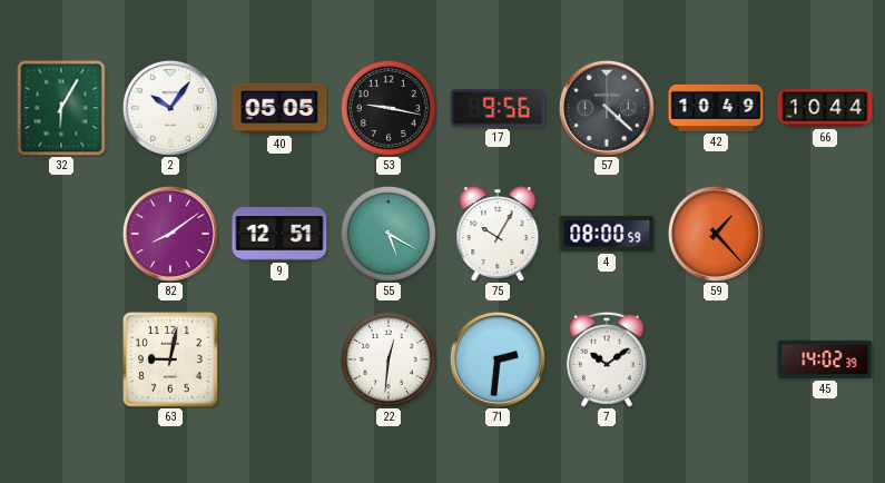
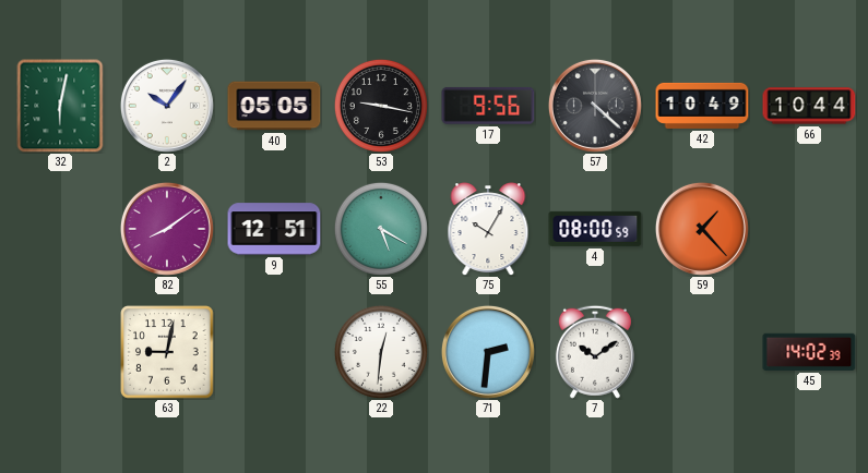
32: 6:05 -> 6:02
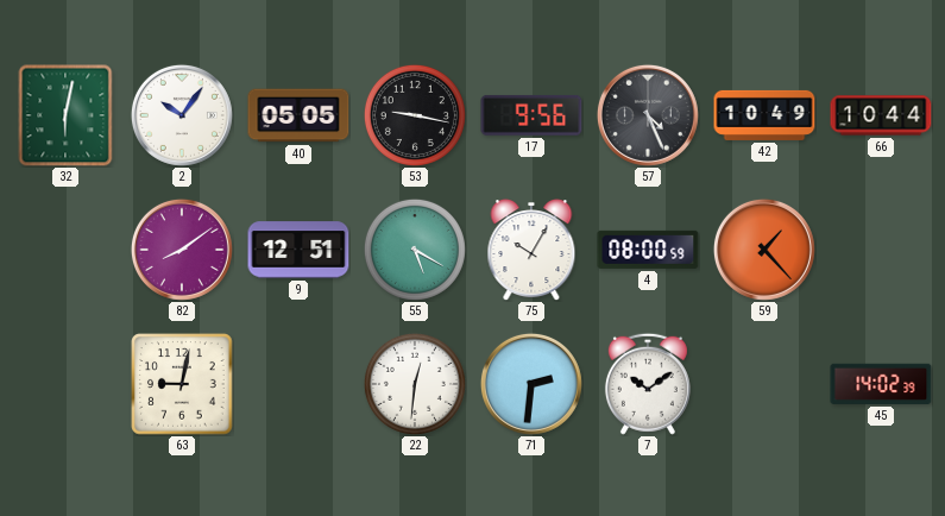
57: 4:22 -> 4:26
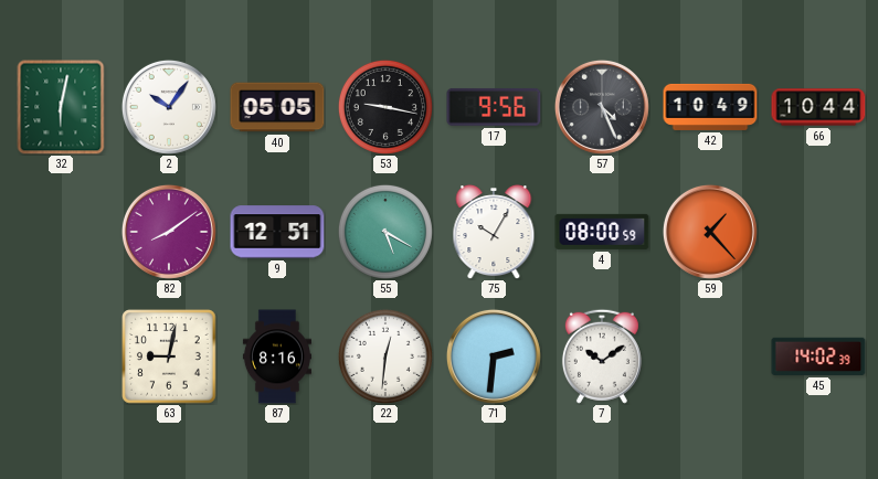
87: none -> 8:16
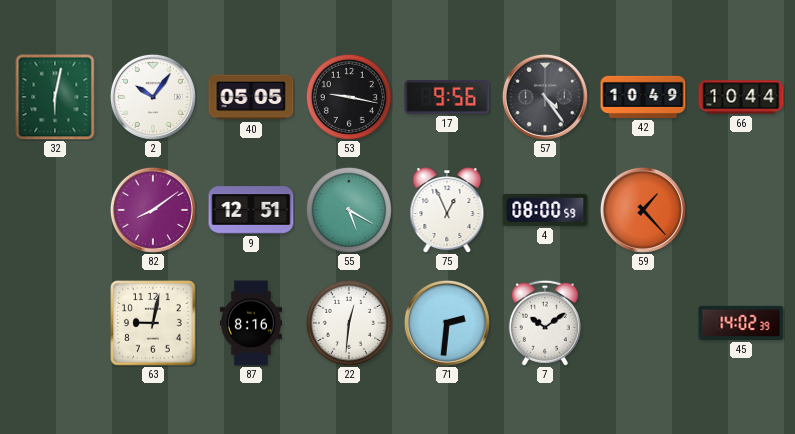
57: 4:26 -> 4:24
75: 10:05 -> 12:56
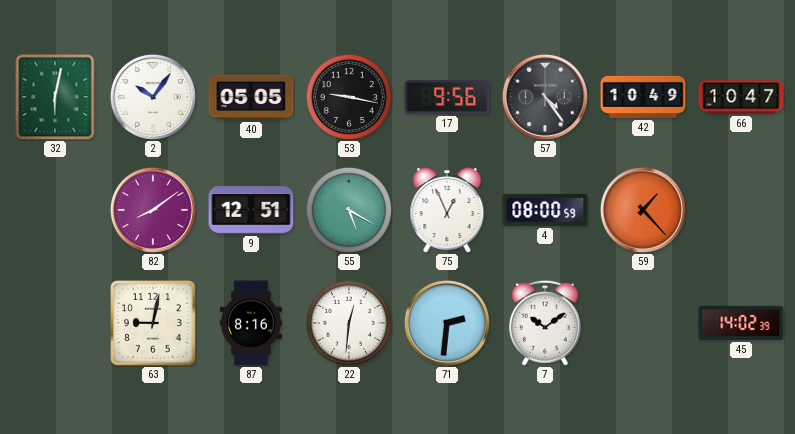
66: 10:44 -> 10:47
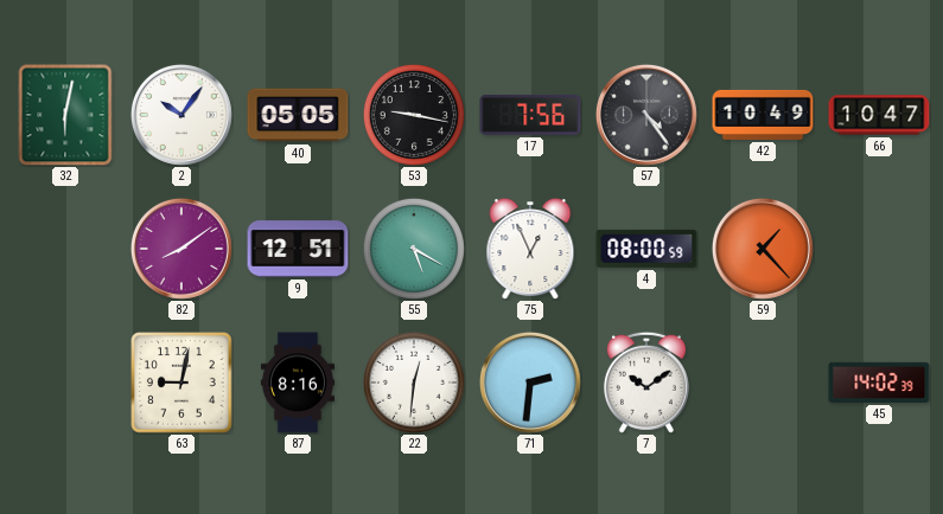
17: 9:56 -> 7:56
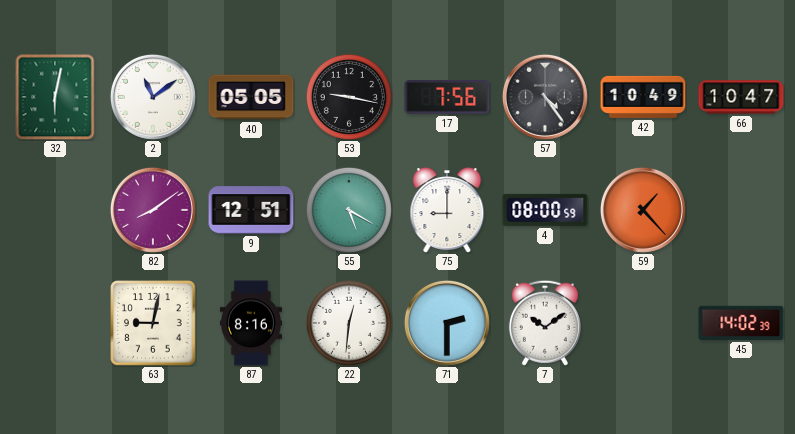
2: 10:06 -> 11:09
75: 12:56 -> 9:00
71: 2:31 -> 2:30
